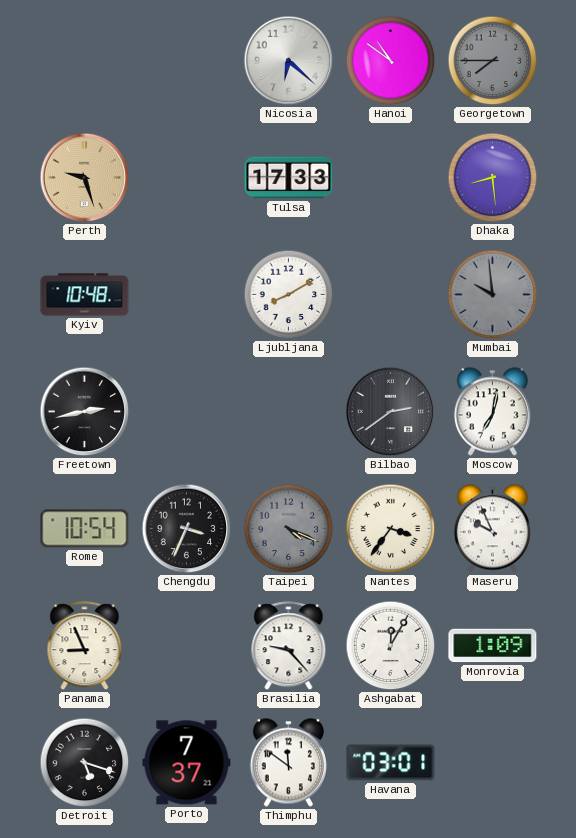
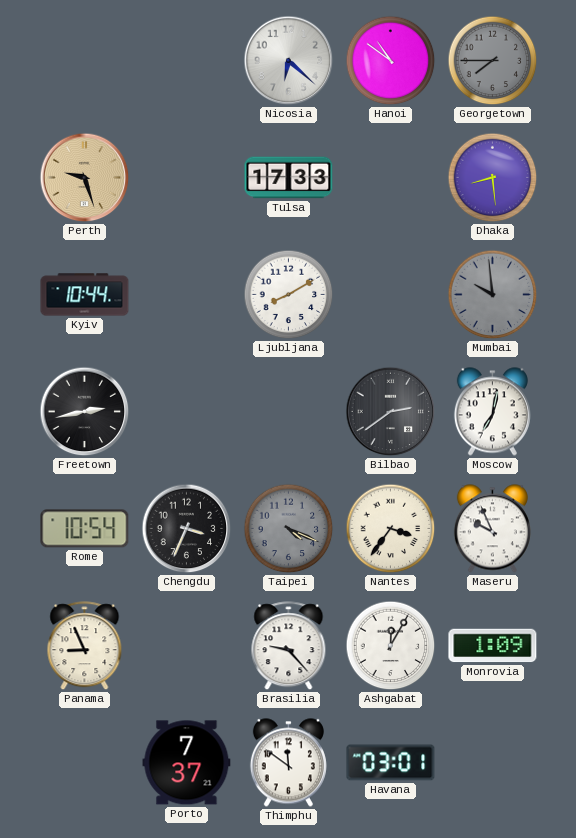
Kyiv: 10:48 -> 10:44
Detroit: 5:18 -> none
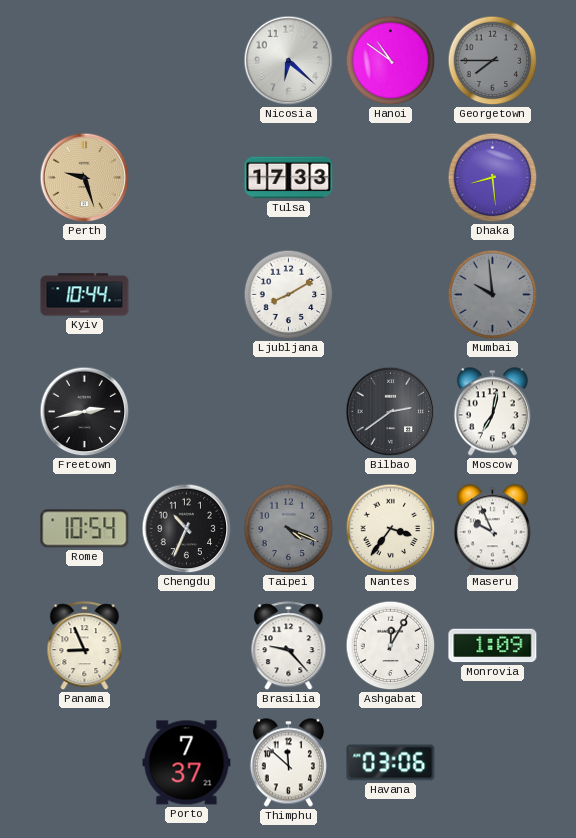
Chengdu: 3:34 -> 10:34
Thimphu: 11:51 -> 11:52
Havana: 03:01 -> 03:06
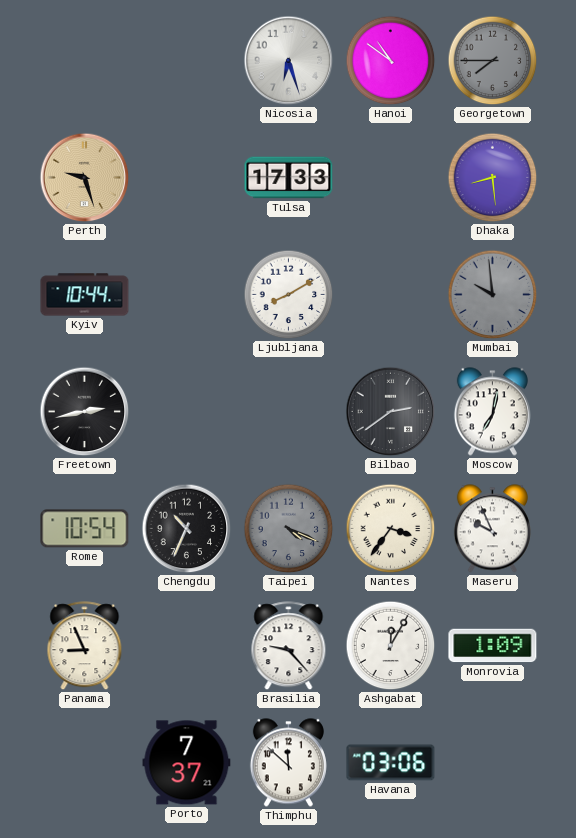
Nicosia: 6:22 -> 6:27
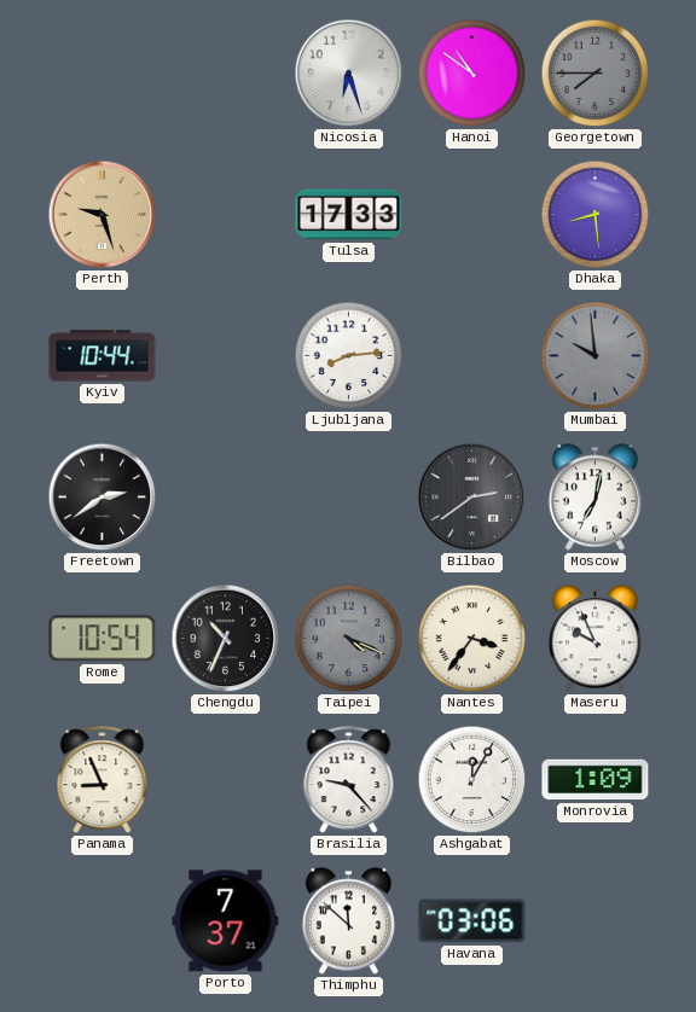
Ljubljana: 8:10 -> 8:14
Freetown: 2:43 -> 2:39
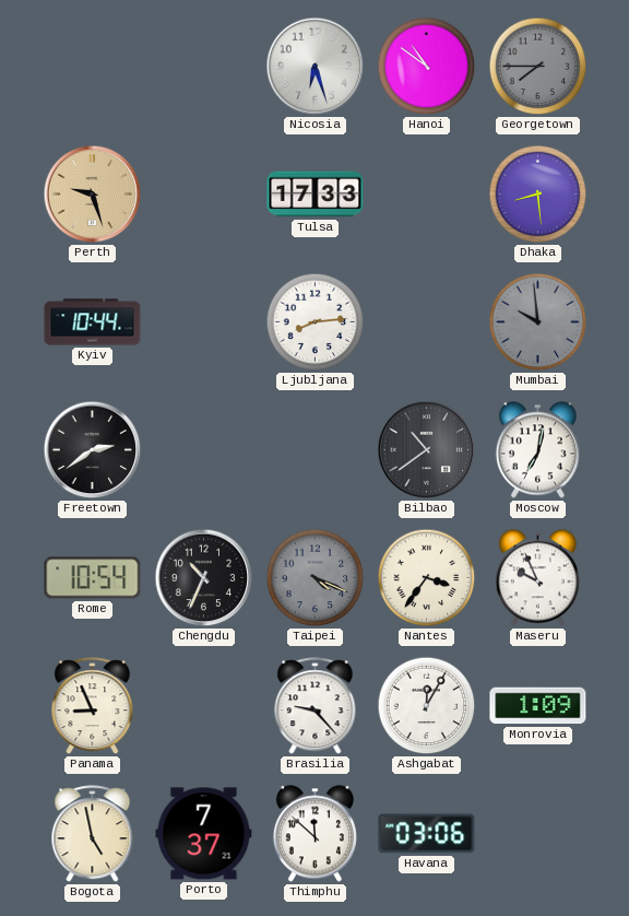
Bilbao: 2:39 -> 10:39
Bogota: none -> 4:58
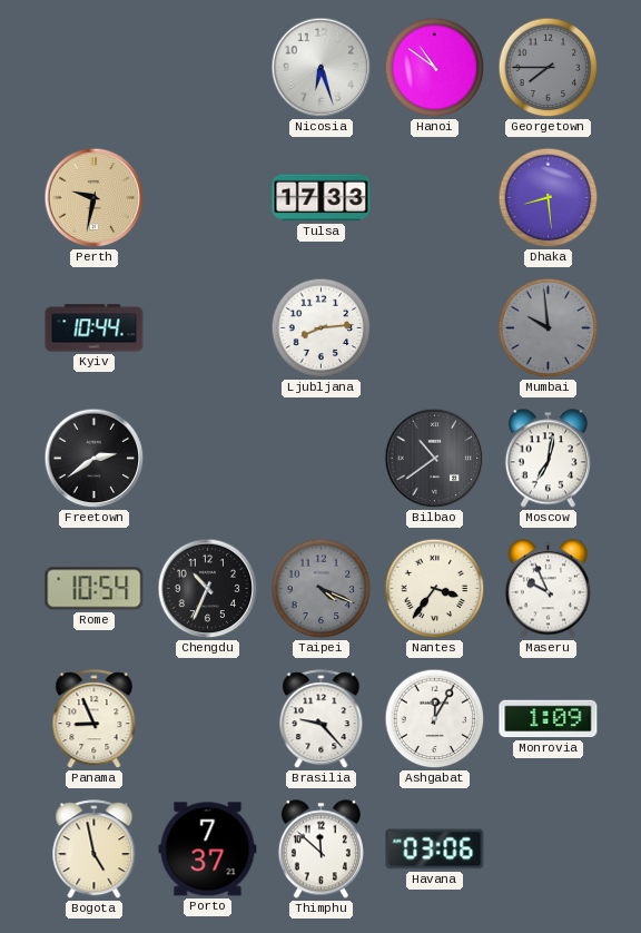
Perth: 9:27 -> 9:32
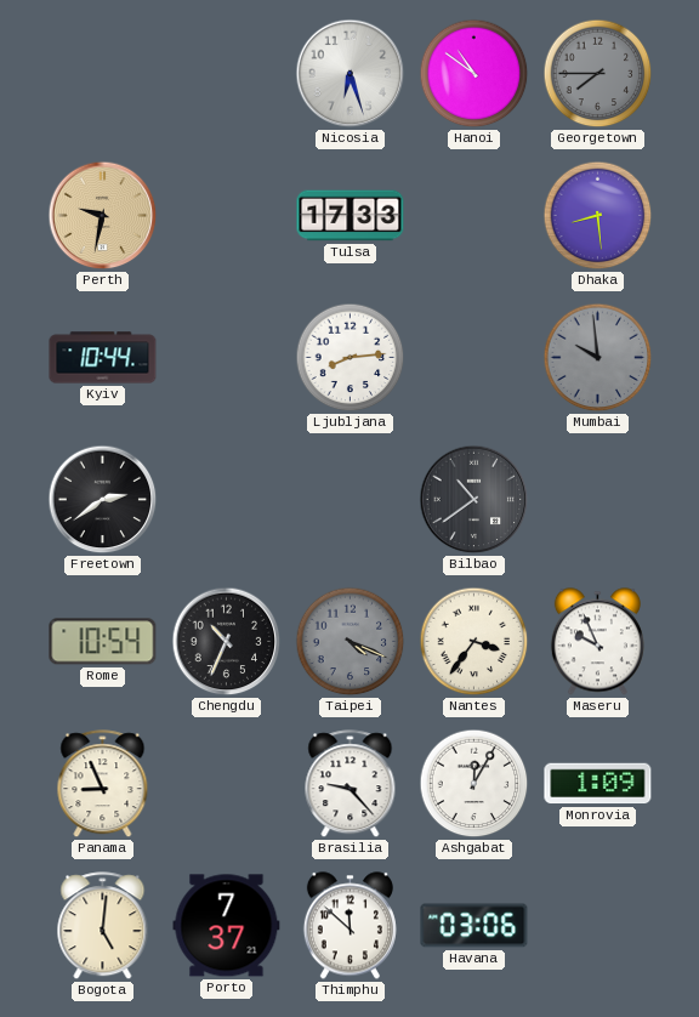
Moscow: 7:02 -> none
Bogota: 4:58 -> 5:01
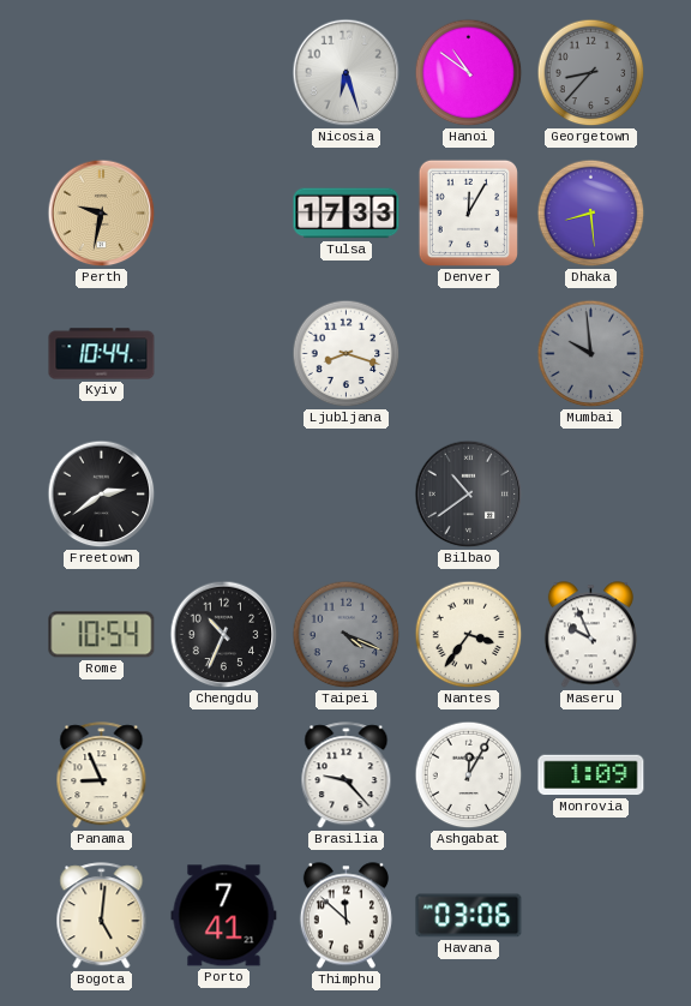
Georgetown: 7:45 -> 8:37
Denver: none -> 12:05
Ljubljana: 8:14 -> 8:18
Porto: 7:37 -> 7:41
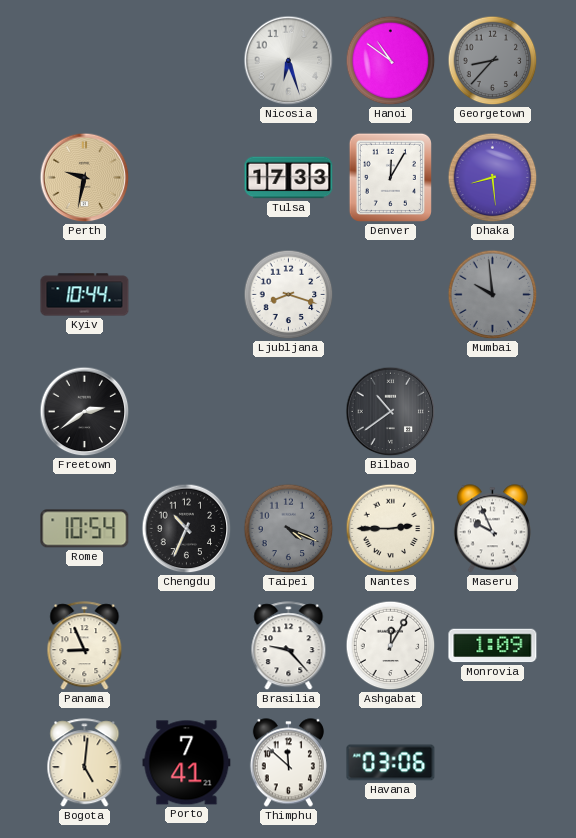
Nantes: 3:36 -> 2:45
